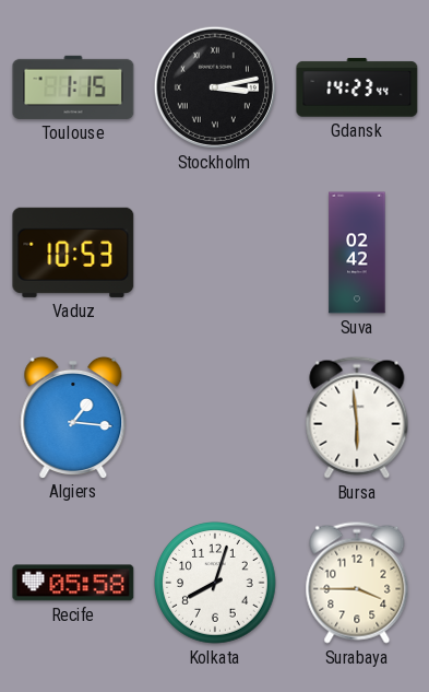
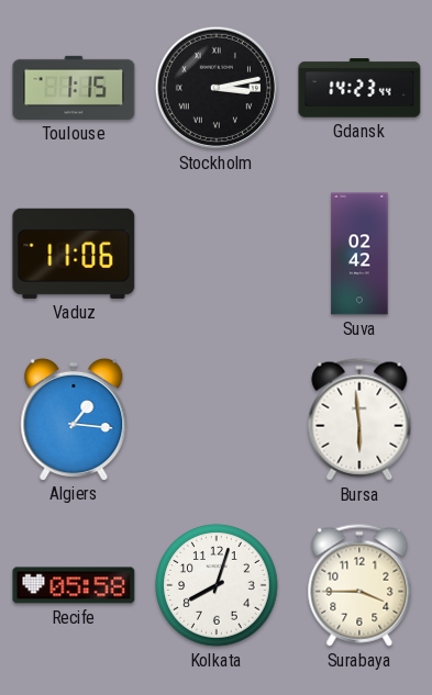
Vaduz: 10:53 -> 11:06
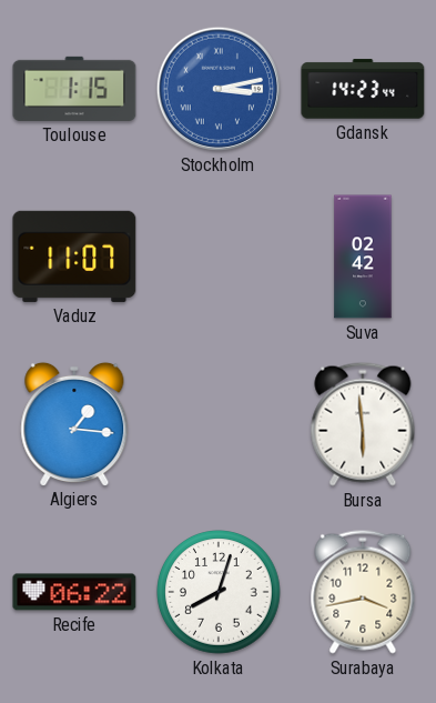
Stockholm dial: black -> blue
Vaduz: 11:06 -> 11:07
Recife: 05:58 -> 06:22
Surabaya: 3:45 -> 3:43
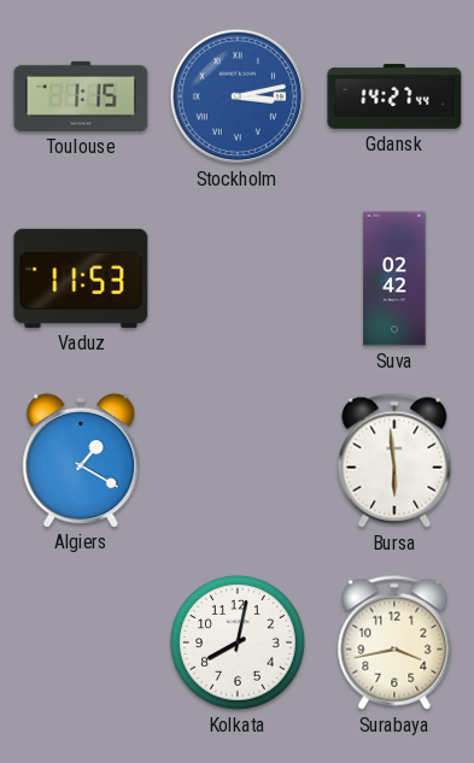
Gdansk: 14:23 -> 14:27
Vaduz: 11:07 -> 11:53
Algiers: 1:16 -> 1:20
Recife: 06:22 -> none
Kolkata: 8:03 -> 8:02
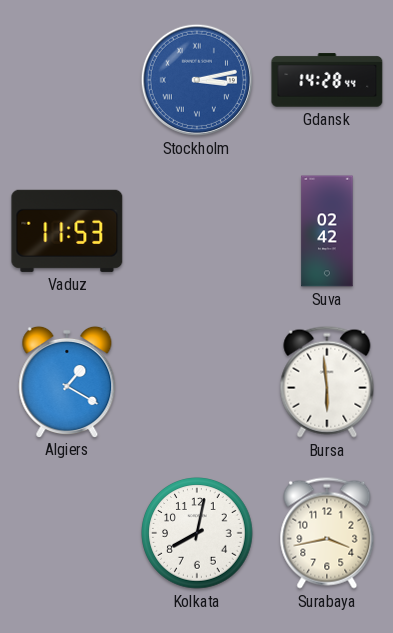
Toulouse: 1:15 -> none
Gdansk: 14:27 -> 14:28
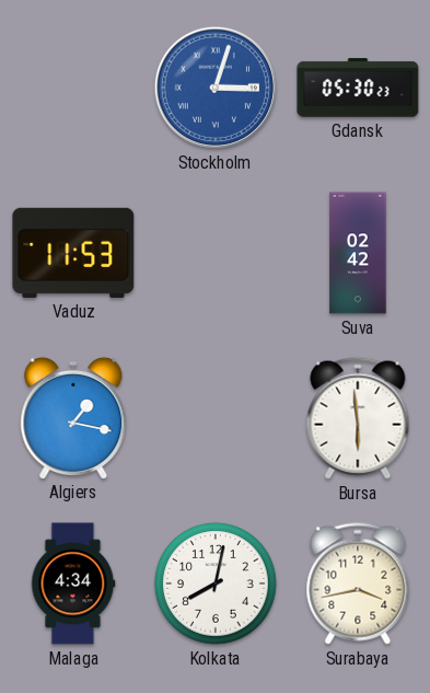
Stockholm: 3:13 -> 3:03
Gdansk: 14:28 -> 05:30
Algiers: 1:20 -> 1:17
Malaga: none -> 4:34
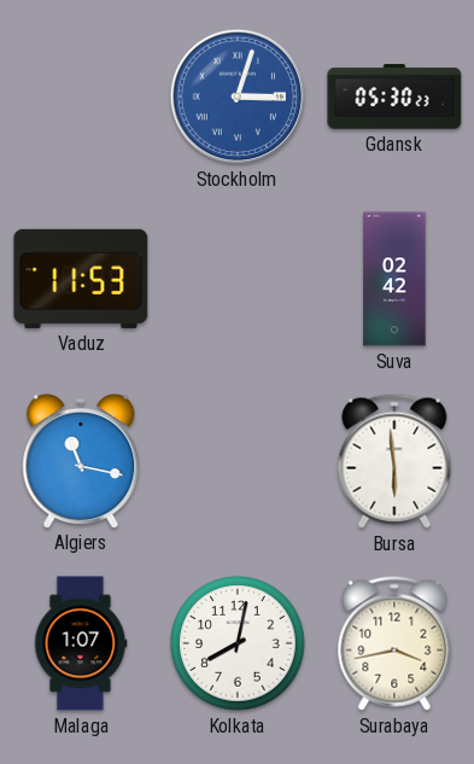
Algiers: 1:17 -> 11:17
Malaga: 4:34 -> 1:07
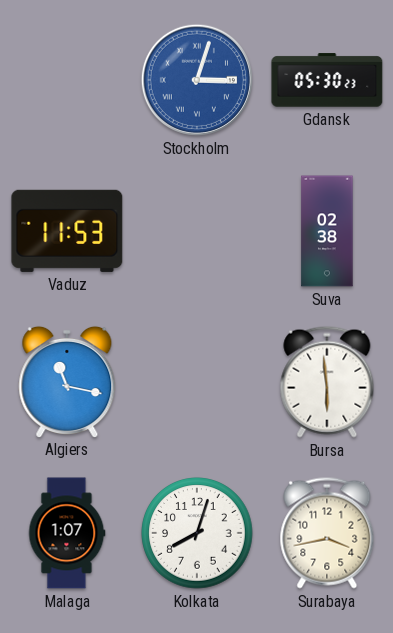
Suva: 02:42 -> 02:38
Kolkata: 8:02 -> 8:03
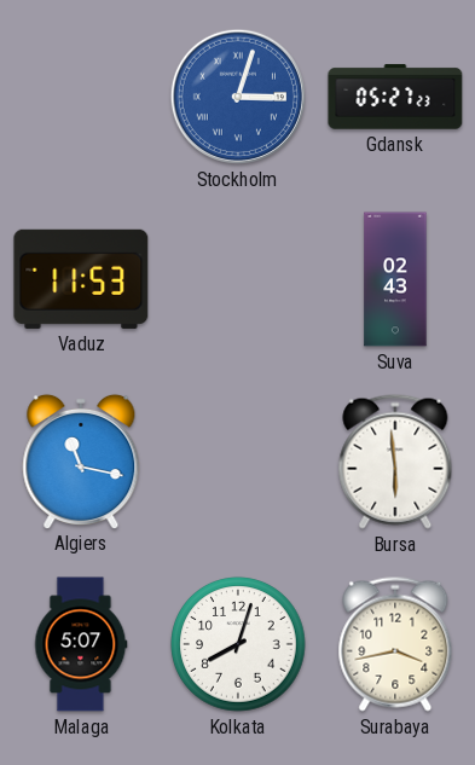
Gdansk: 05:30 -> 05:27
Suva: 02:38 -> 02:43
Malaga: 1:07 -> 5:07
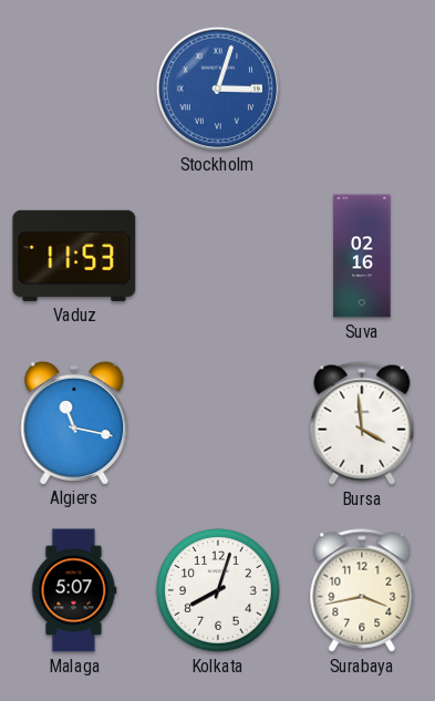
Gdansk: 05:27 -> none
Suva: 02:43 -> 02:16
Bursa: 5:59 -> 3:59
